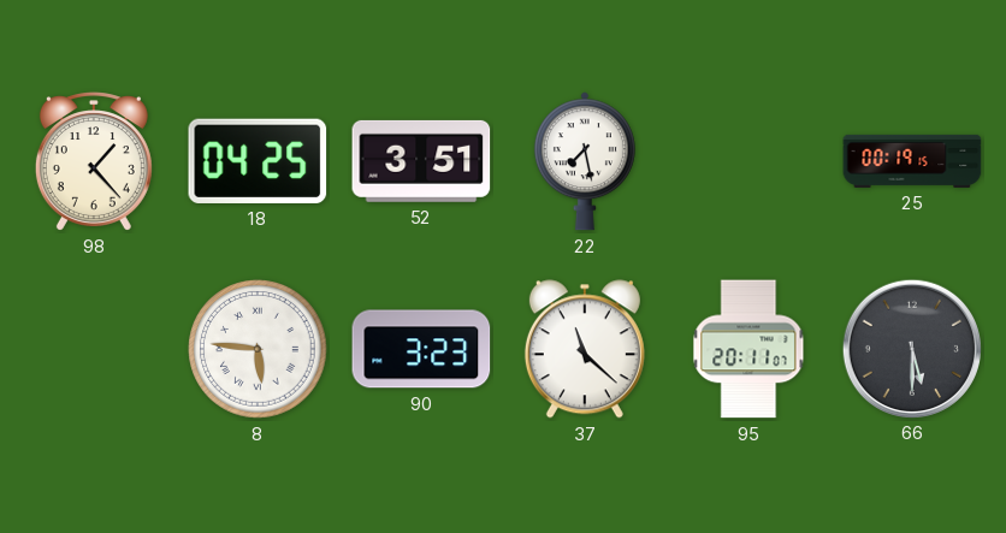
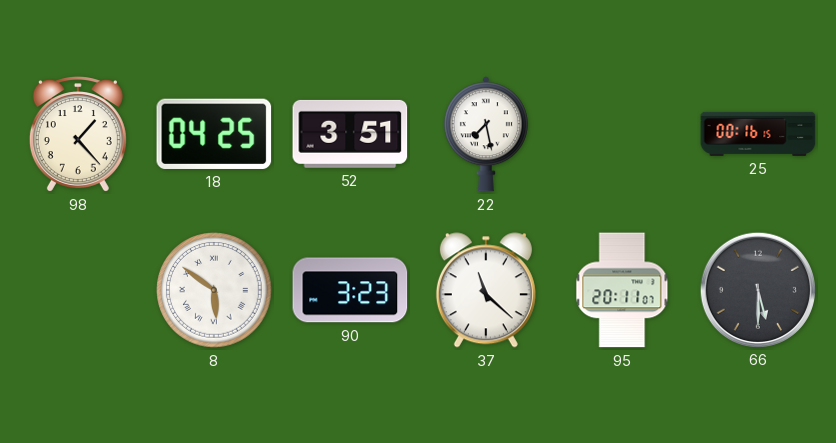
25: 00:19 -> 00:16
8: 5:46 -> 5:51
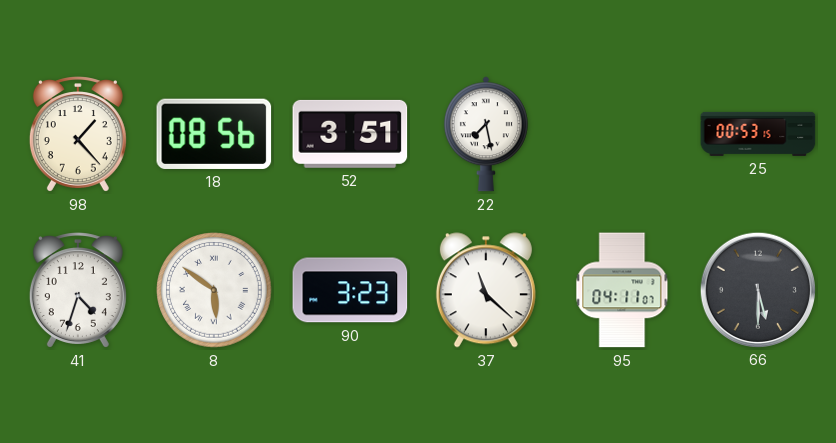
18: 04:25 -> 08:56
25: 00:16 -> 00:53
41: none -> 4:33
95: 20:11 -> 04:11
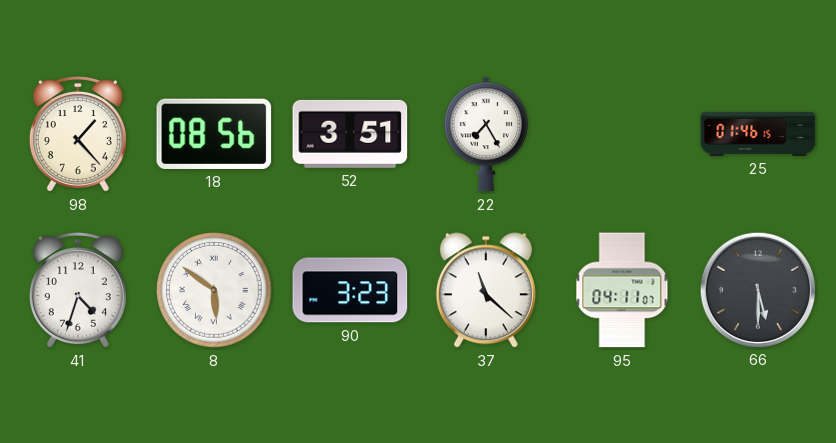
22: 7:28 -> 7:25
25: 00:53 -> 01:46
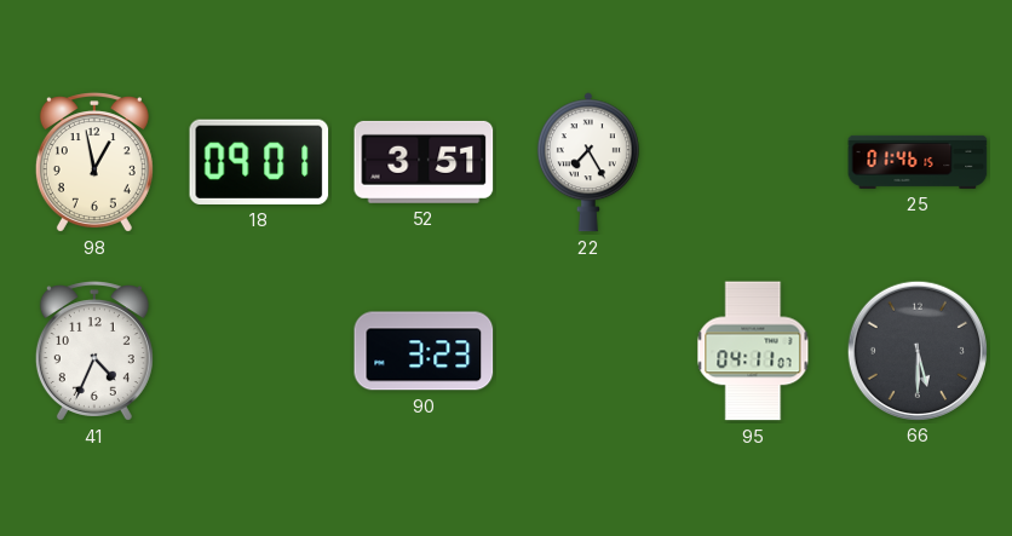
98: 1:23 -> 12:58
18: 08:56 -> 09:01
41: 4:33 -> 4:34
8: 5:51 -> none
37: 11:22 -> none
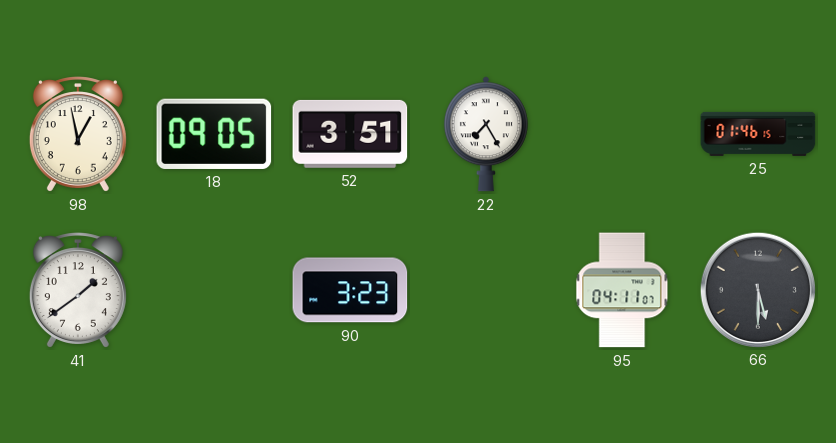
18: 09:01 -> 09:05
41: 4:34 -> 1:39
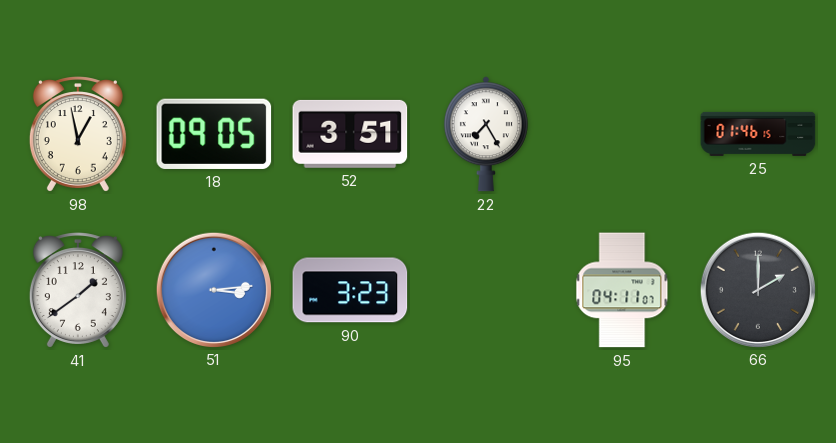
51: none -> 3:14
66: 5:30 -> 2:00
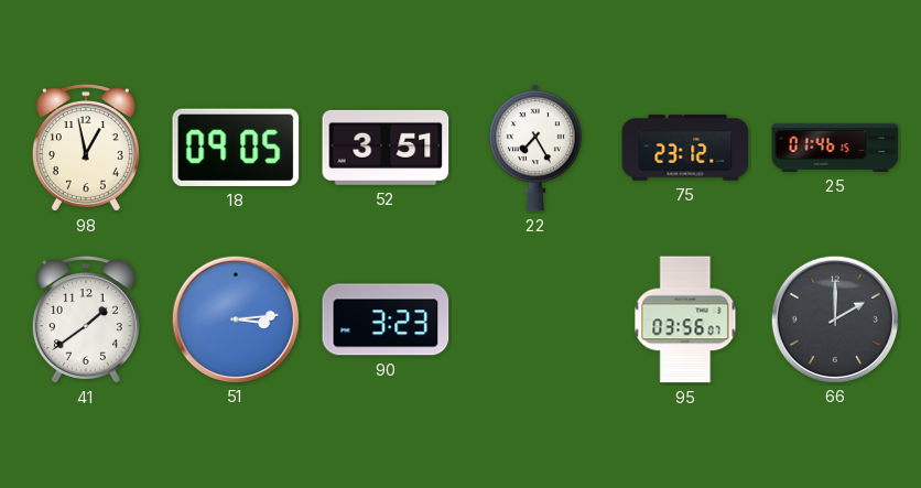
75: none -> 23:12
95: 04:11 -> 03:56
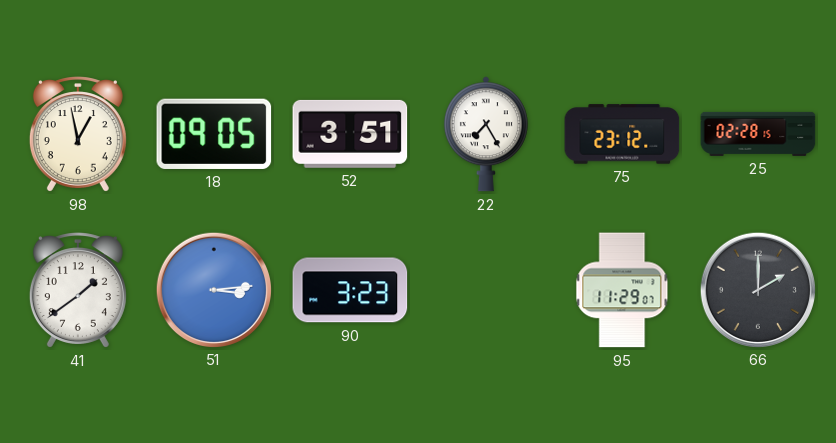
25: 01:46 -> 02:28
95: 03:56 -> 11:29
